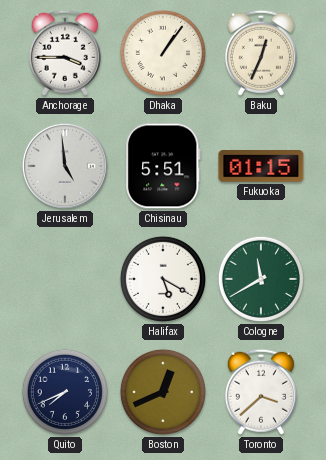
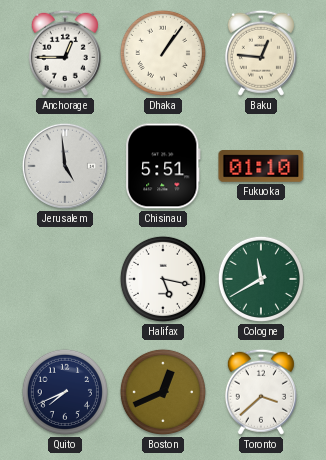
Anchorage: 3:45 -> 12:45
Baku: 12:34 -> 12:46
Fukuoka: 01:15 -> 01:10
Halifax: 5:20 -> 5:17
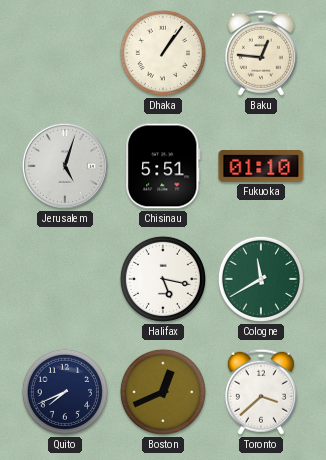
Anchorage: 12:45 -> none
Jerusalem: 4:59 -> 5:03
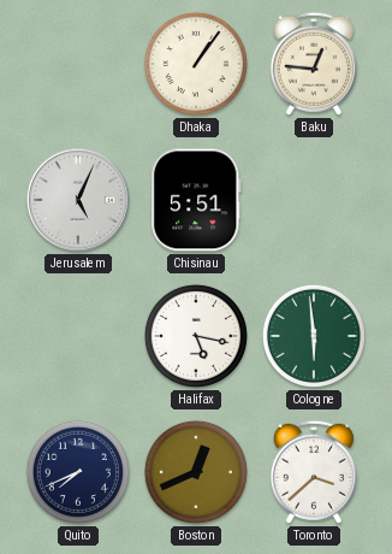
Jerusalem: 5:03 -> 5:04
Fukuoka: 01:10 -> none
Cologne: 11:40 -> 5:59
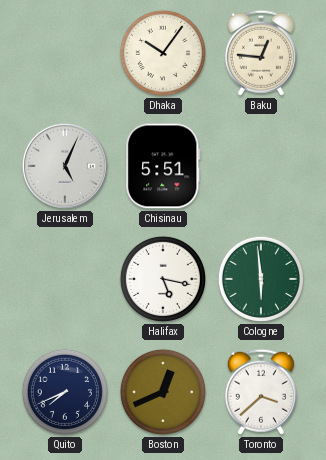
Dhaka: 1:06 -> 10:06
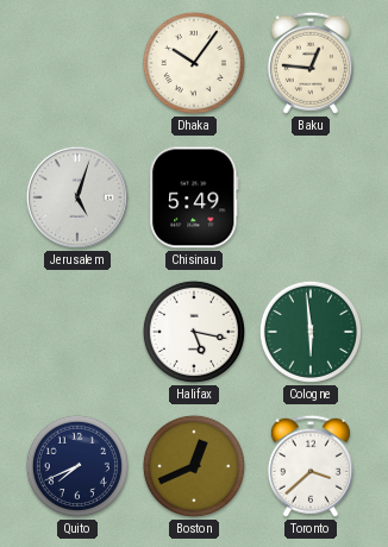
Jerusalem: 5:04 -> 5:03
Chisinau: 5:51 -> 5:49
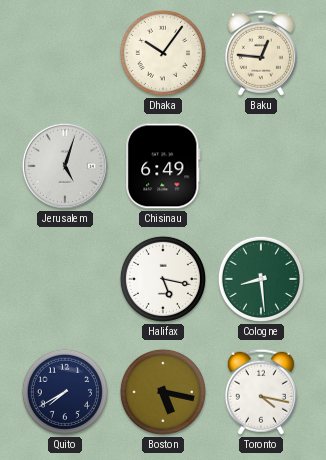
Chisinau: 5:49 -> 6:49
Cologne: 5:59 -> 8:29
Quito: 7:41 -> 7:40
Boston: 12:41 -> 5:17
Toronto: 3:38 -> 4:17
